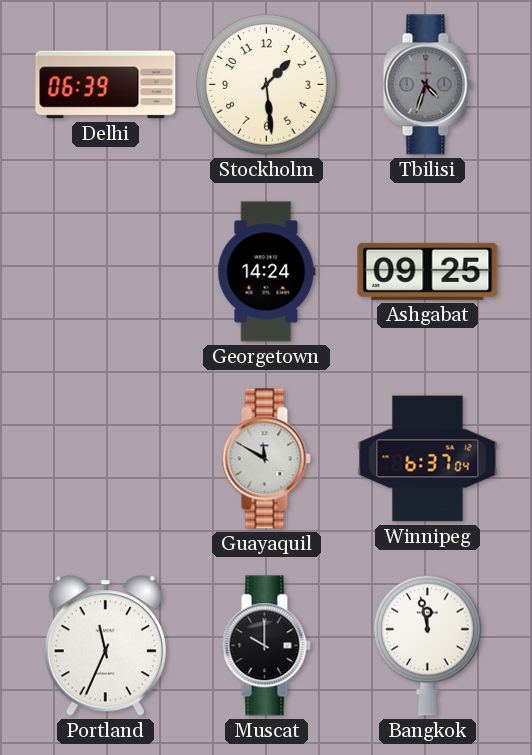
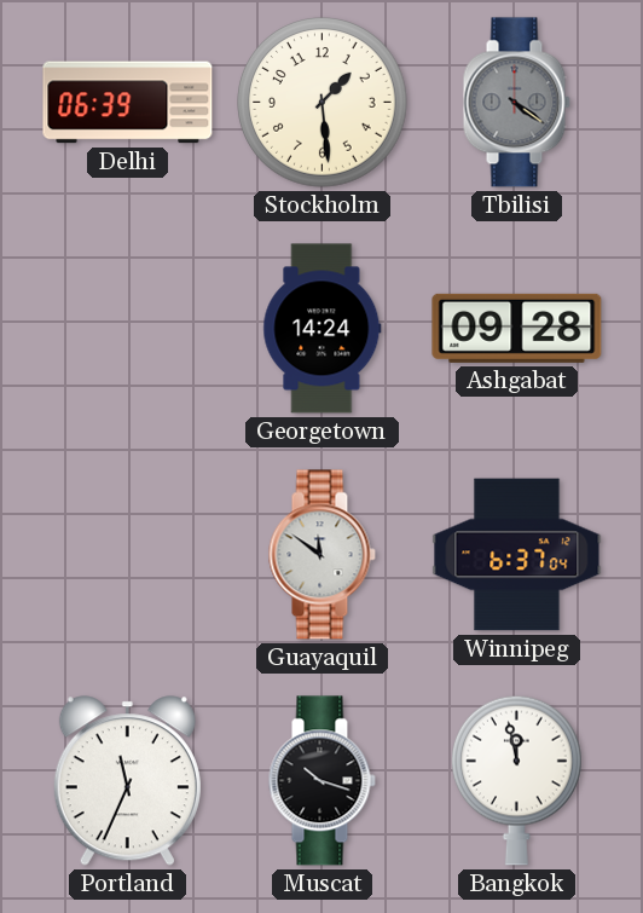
Tbilisi: 4:33 -> 4:21
Ashgabat: 09:25 -> 09:28
Guayaquil: 11:50 -> 11:51
Muscat: 10:00 -> 10:18
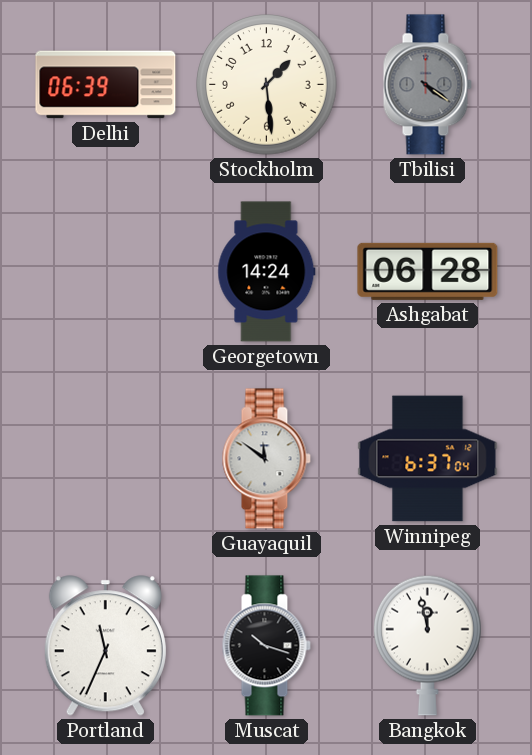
Ashgabat: 09:28 -> 06:28
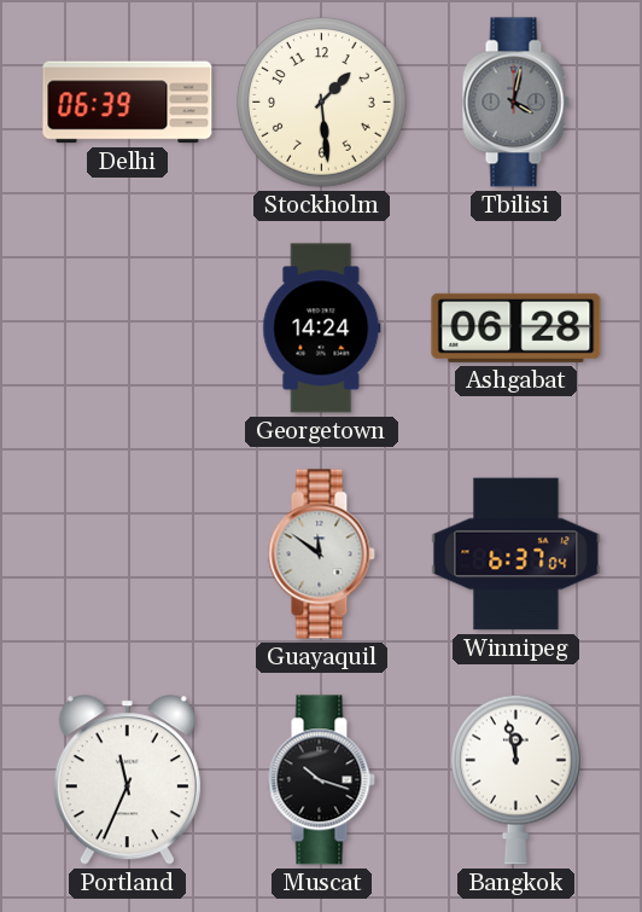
Tbilisi: 4:21 -> 4:02
